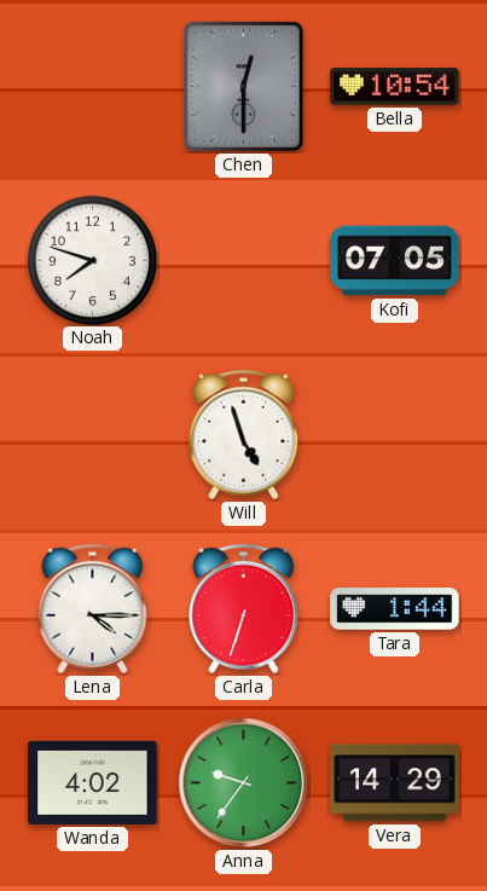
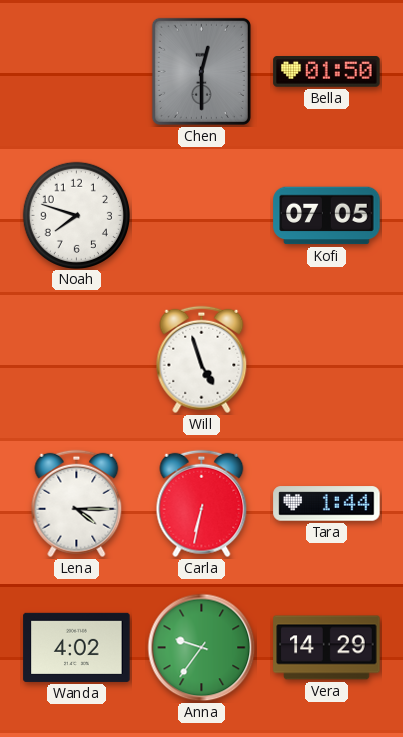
Bella: 10:54 -> 01:50
Carla: 6:33 -> 6:32
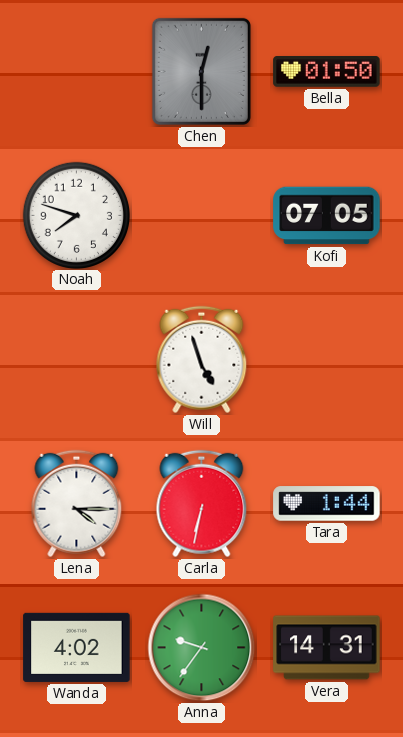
Vera: 14:29 -> 14:31
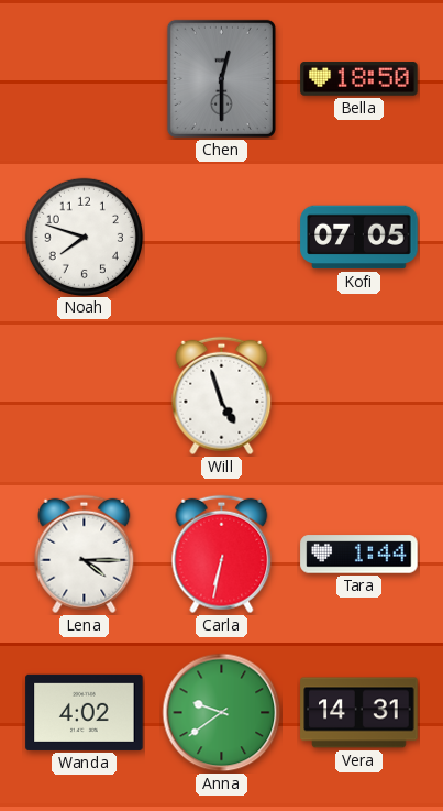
Bella: 01:50 -> 18:50
Anna: 9:36 -> 9:39
